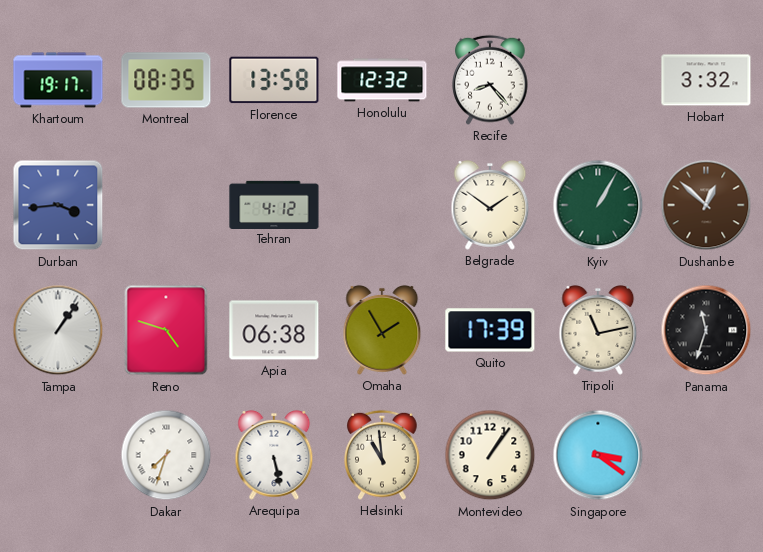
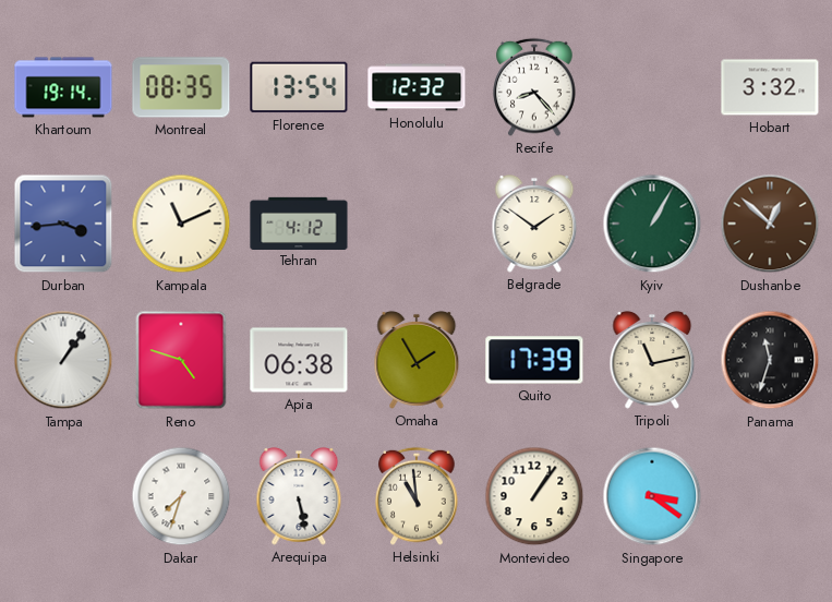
Khartoum: 19:17 -> 19:14
Florence: 13:58 -> 13:54
Kampala: none -> 11:11
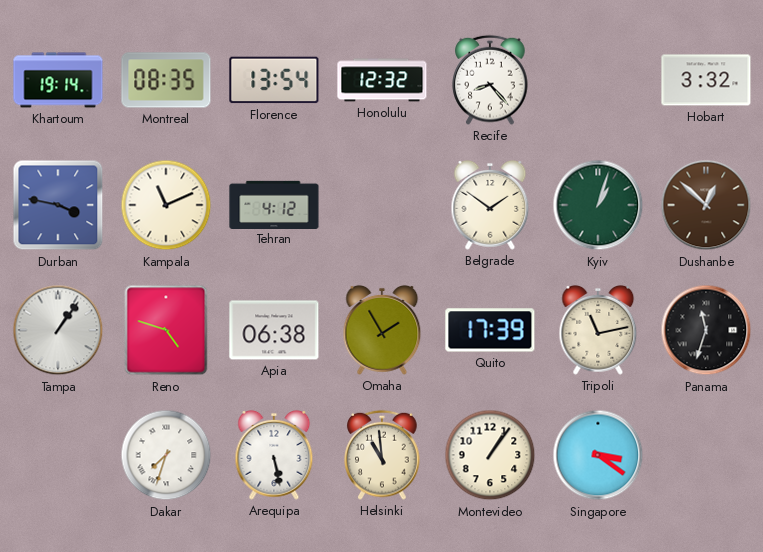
Durban: 3:44 -> 3:47
Kyiv: 1:05 -> 1:03
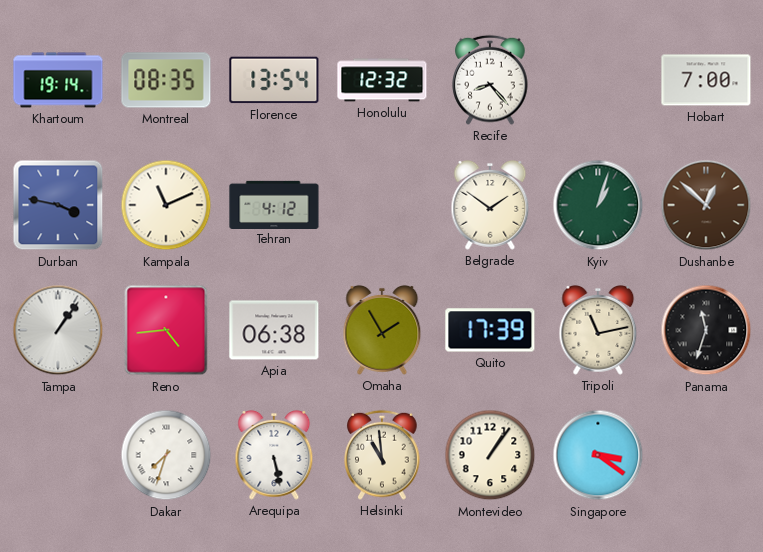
Hobart: 3:32 -> 7:00
Reno: 4:48 -> 4:44
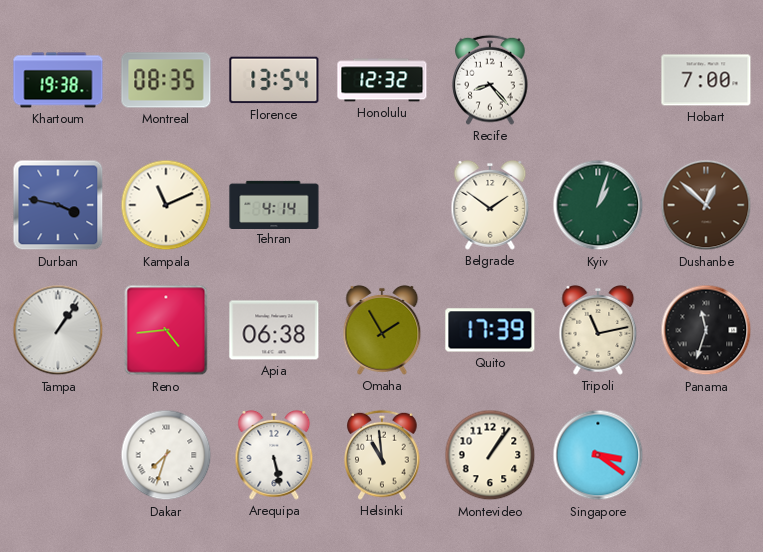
Khartoum: 19:14 -> 19:38
Tehran: 4:12 -> 4:14
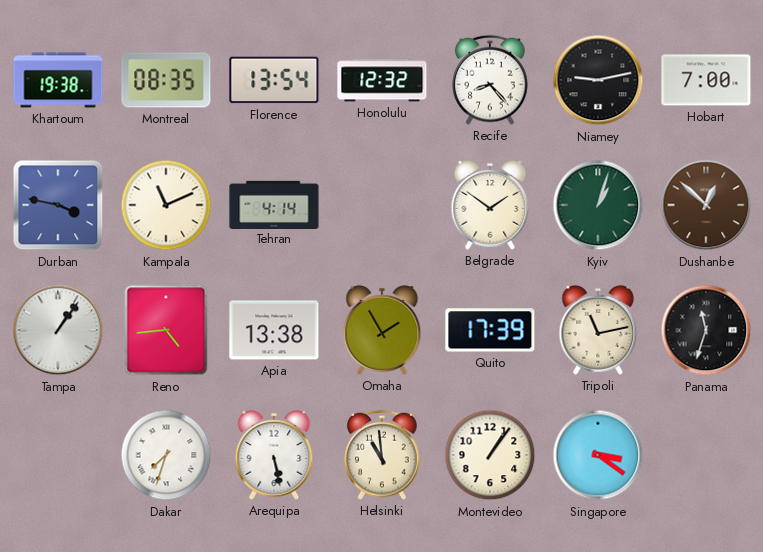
Niamey: none -> 9:13
Apia: 06:38 -> 13:38
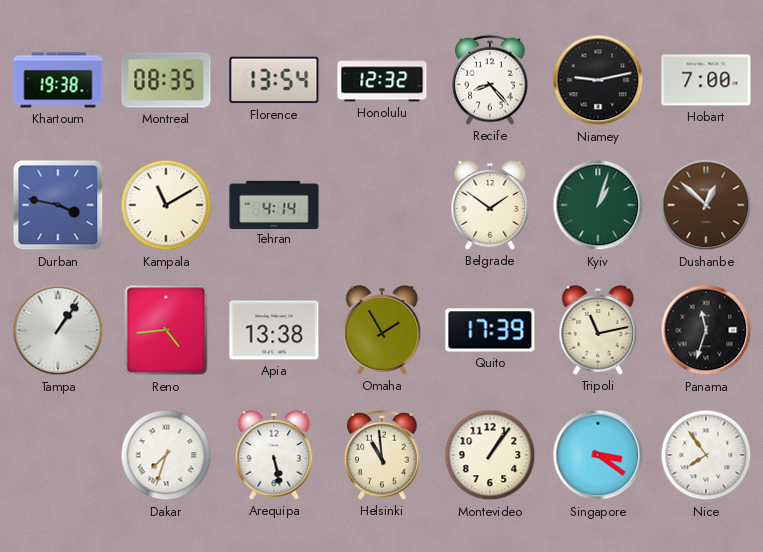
Kampala: 11:11 -> 11:10
Nice: none -> 7:54
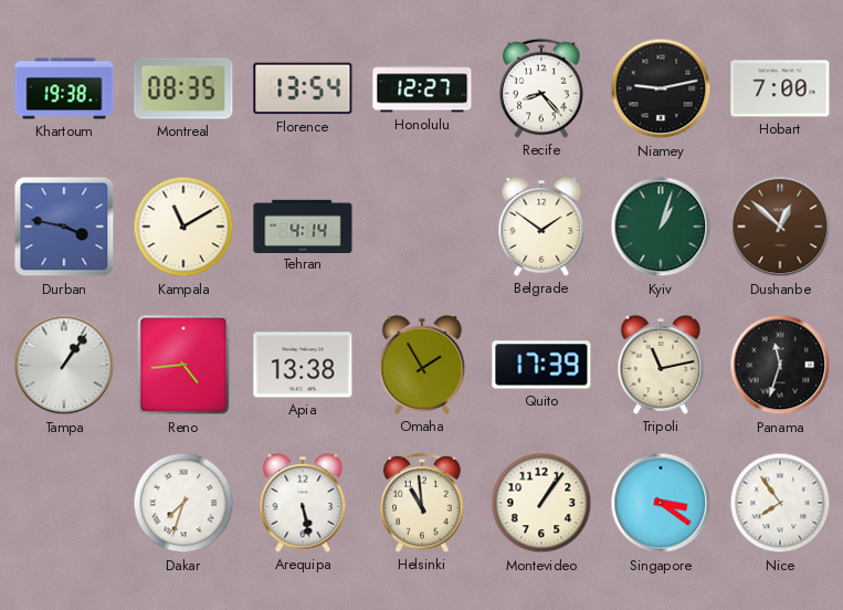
Honolulu: 12:32 -> 12:27
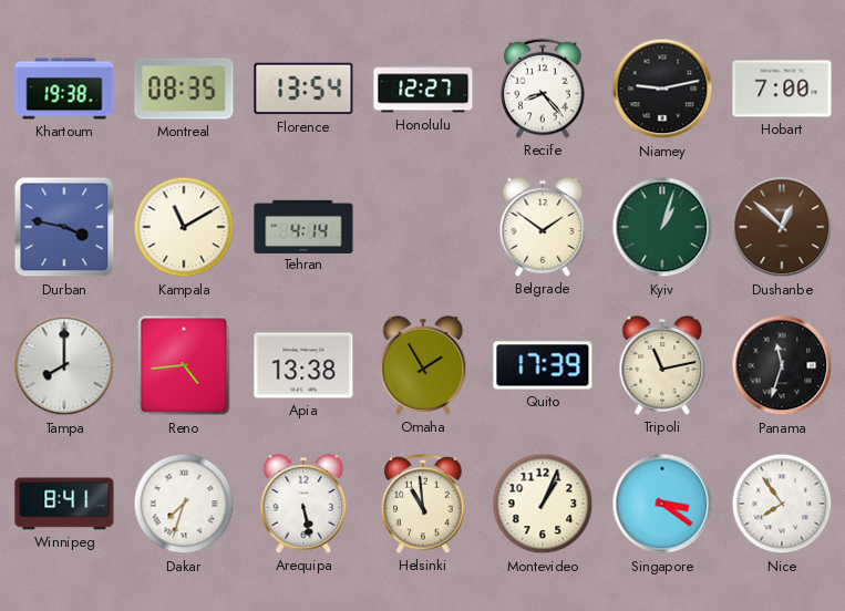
Tampa: 1:06 -> 8:00
Winnipeg: none -> 8:41
Montevideo: 1:06 -> 1:04
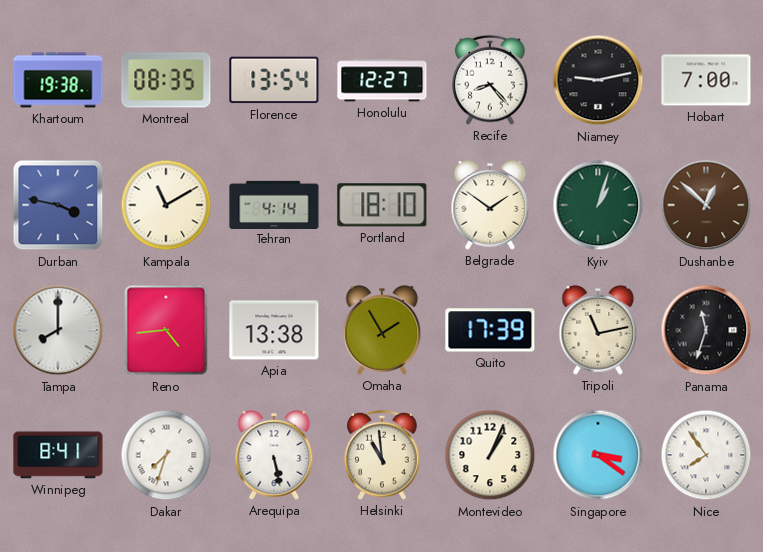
Portland: none -> 18:10
